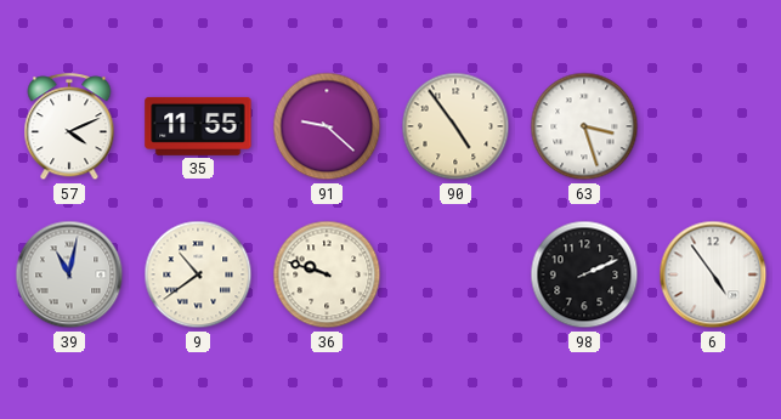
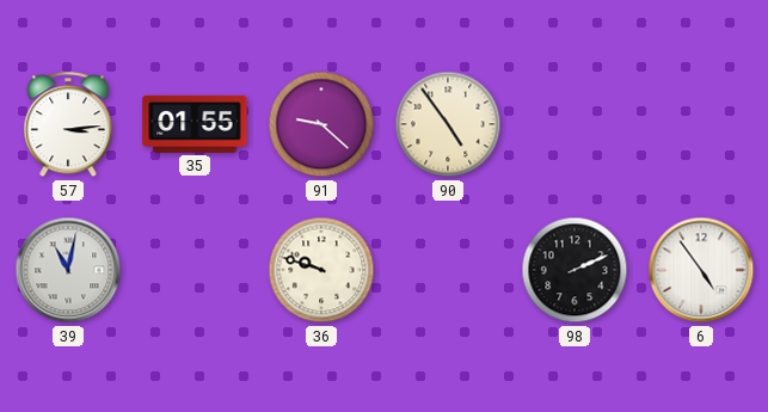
57: 4:11 -> 3:14
35: 11:55 -> 01:55
63: 3:27 -> none
9: 10:39 -> none
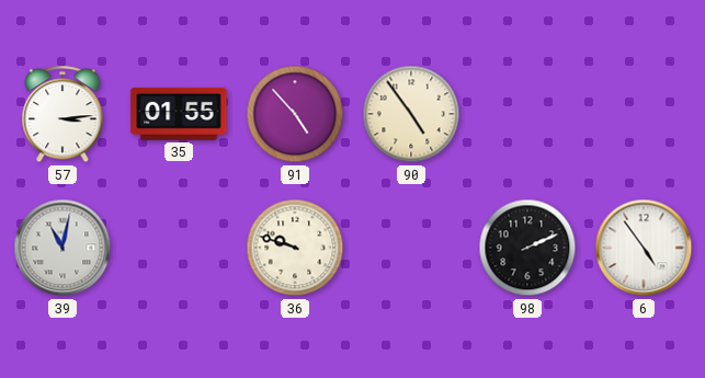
91: 9:22 -> 4:53
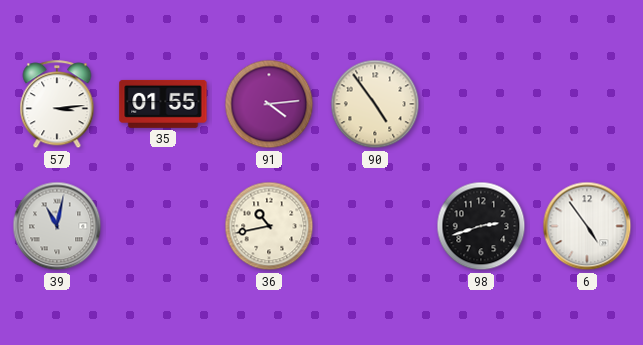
91: 4:53 -> 4:14
36: 9:48 -> 10:43
98: 2:11 -> 2:42
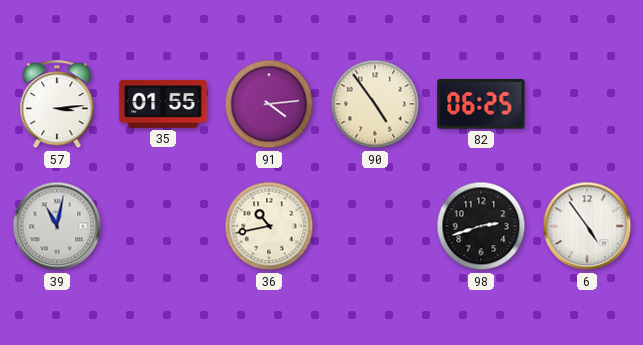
82: none -> 06:25
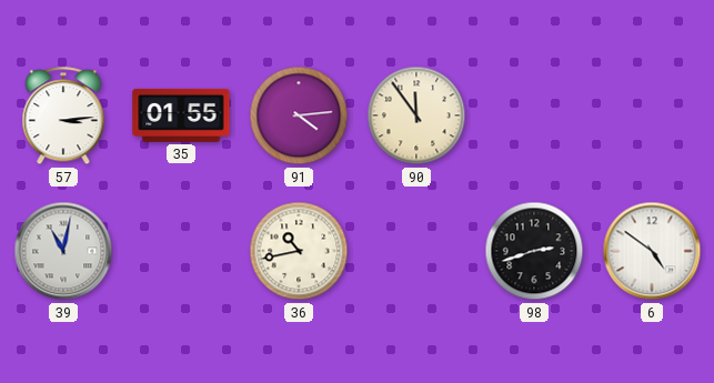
90: 4:54 -> 11:54
82: 06:25 -> none
6: 4:54 -> 4:51
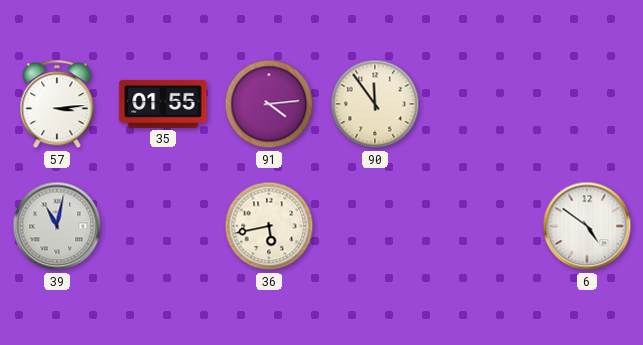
36: 10:43 -> 5:43
98: 2:42 -> none
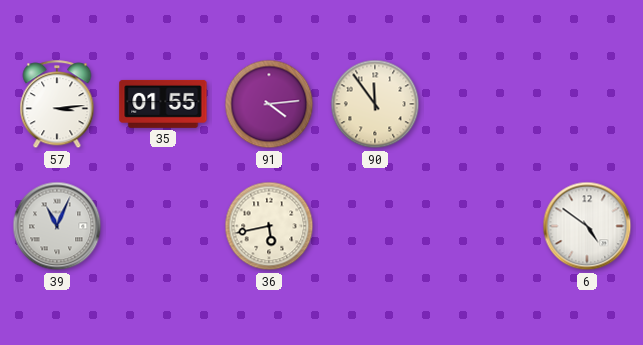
39: 11:02 -> 11:04
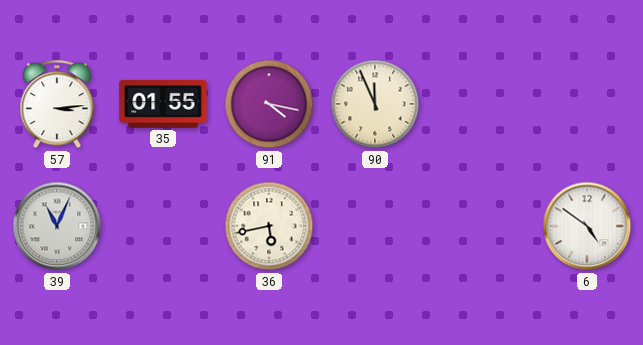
91: 4:14 -> 4:17
90: 11:54 -> 11:56
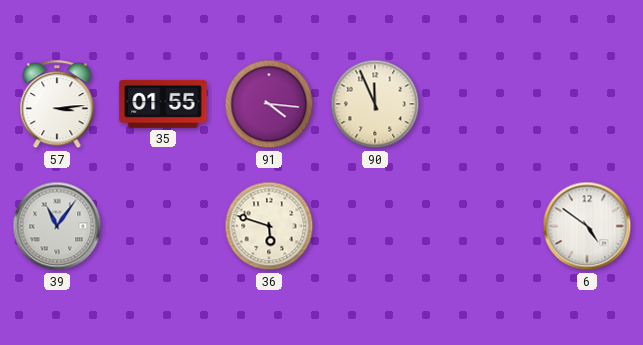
91: 4:17 -> 4:16
39: 11:04 -> 11:06
36: 5:43 -> 5:48
